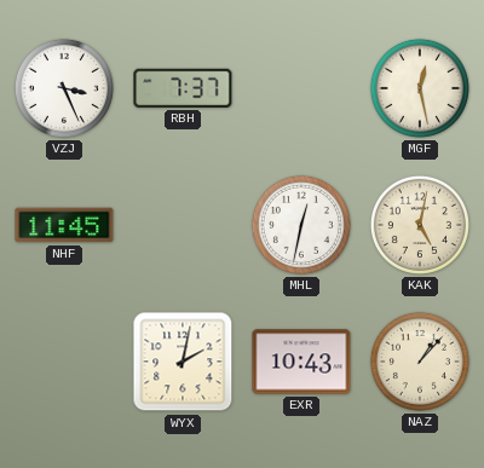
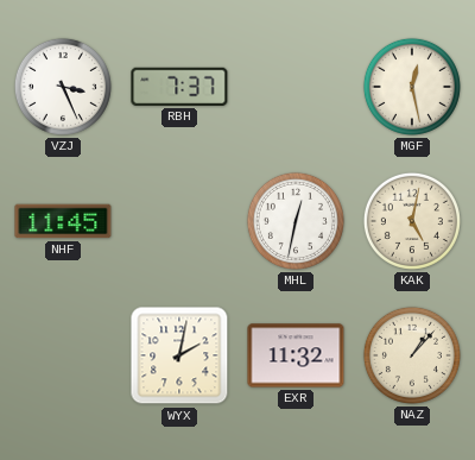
EXR: 10:43 -> 11:32
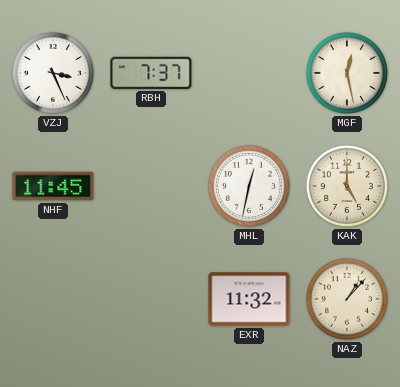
KAK: 5:02 -> 5:00
WYX: 2:02 -> none
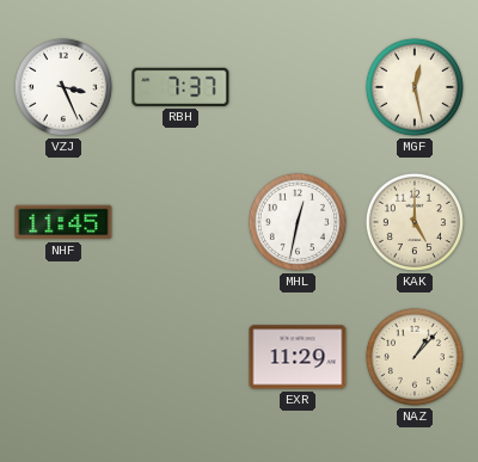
EXR: 11:32 -> 11:29
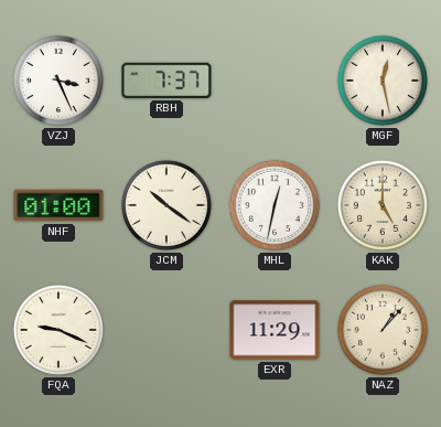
NHF: 11:45 -> 01:00
JCM: none -> 10:21
FQA: none -> 9:19
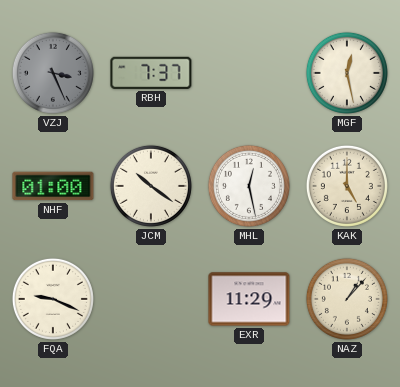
VZJ dial: white -> grey
MHL: 12:32 -> 12:28
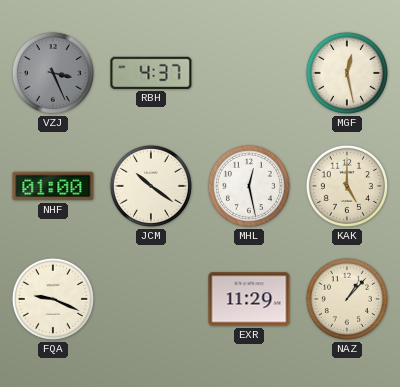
RBH: 7:37 -> 4:37
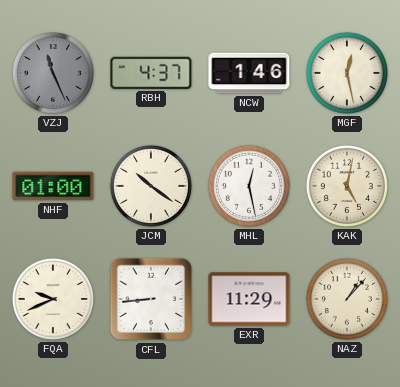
VZJ: 3:26 -> 11:26
NCW: none -> 1:46
KAK: 5:00 -> 5:02
FQA: 9:19 -> 9:41
CFL: none -> 8:44
